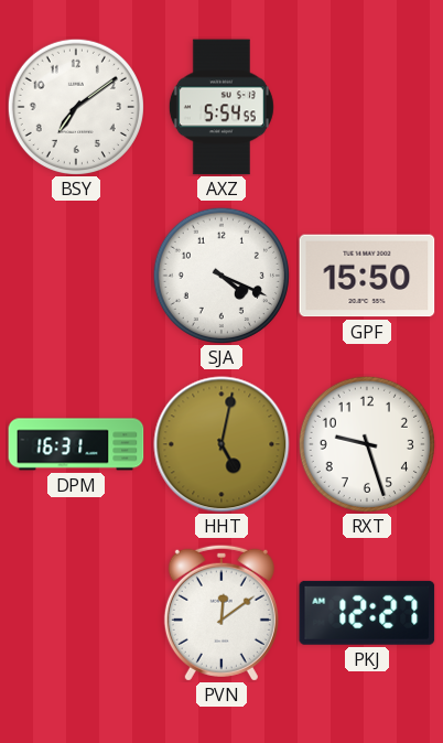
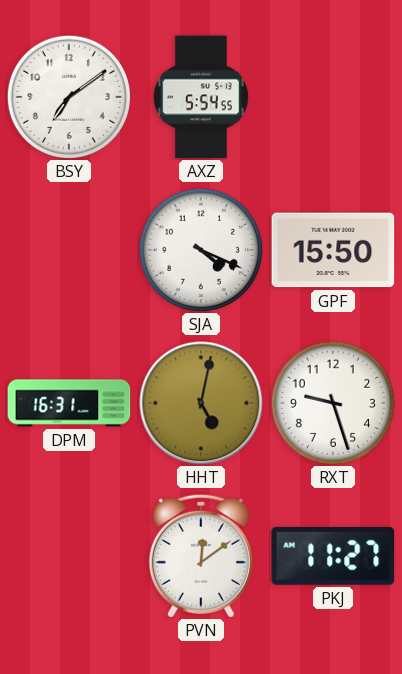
PKJ: 12:27 -> 11:27
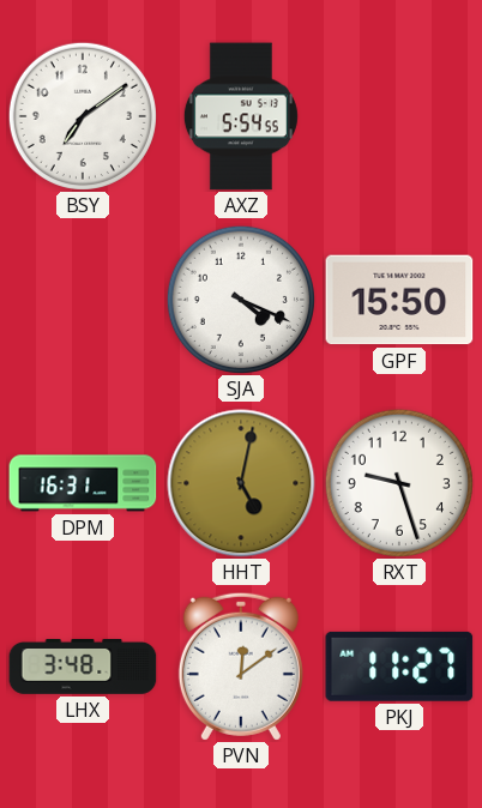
LHX: none -> 3:48
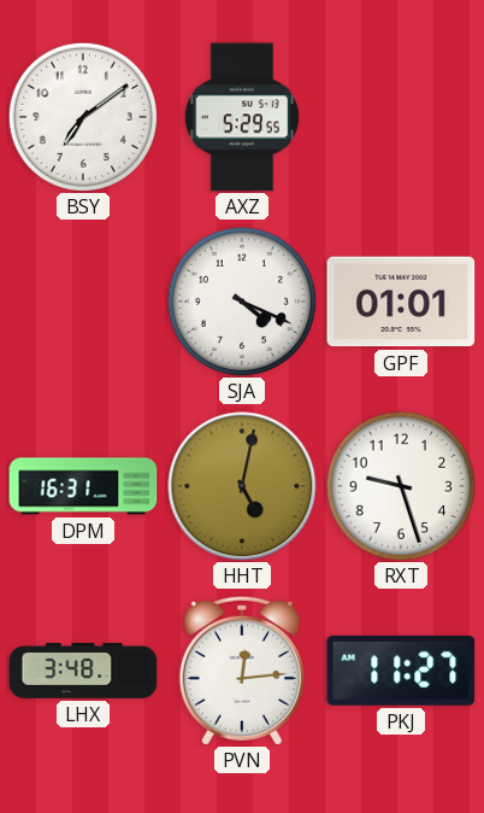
AXZ: 5:54 -> 5:29
GPF: 15:50 -> 01:01
PVN: 12:09 -> 12:14
